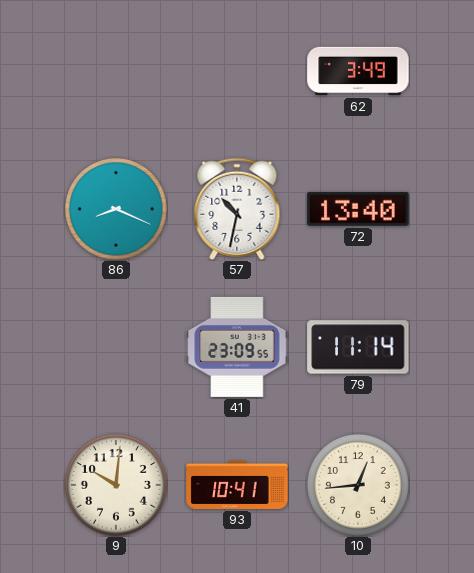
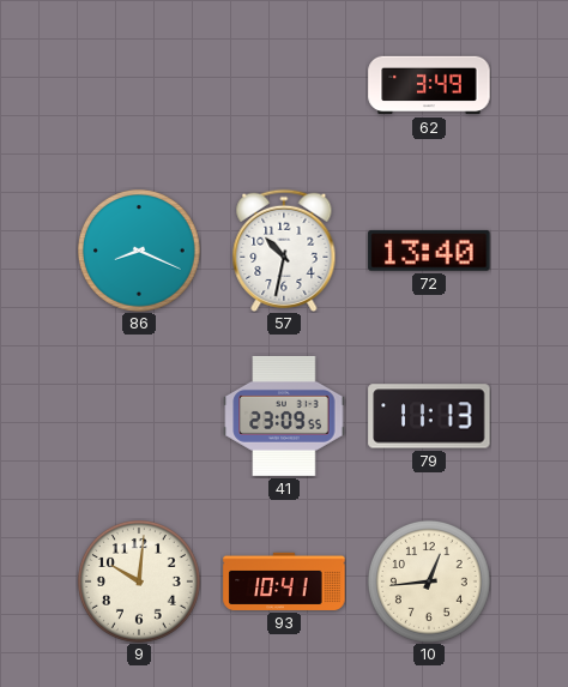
79: 11:14 -> 11:13
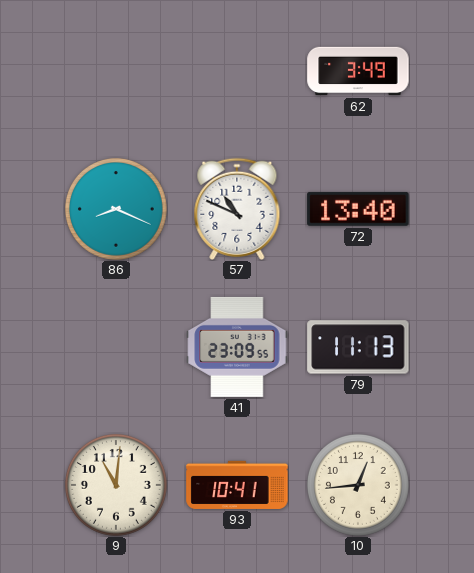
57: 10:32 -> 10:49
9: 10:01 -> 11:01
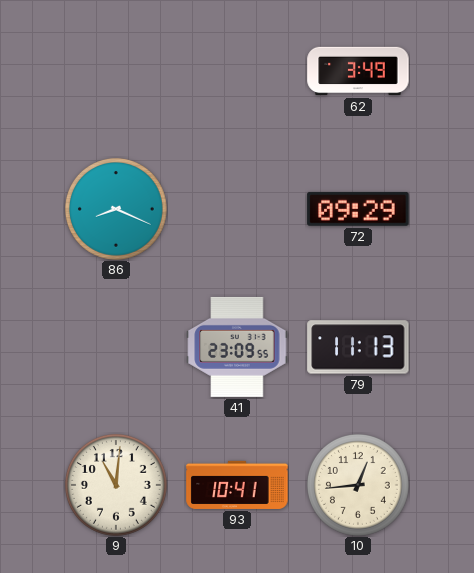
57: 10:49 -> none
72: 13:40 -> 09:29
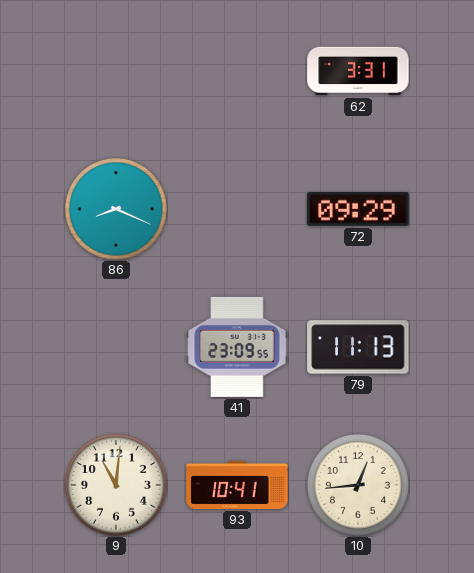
62: 3:49 -> 3:31
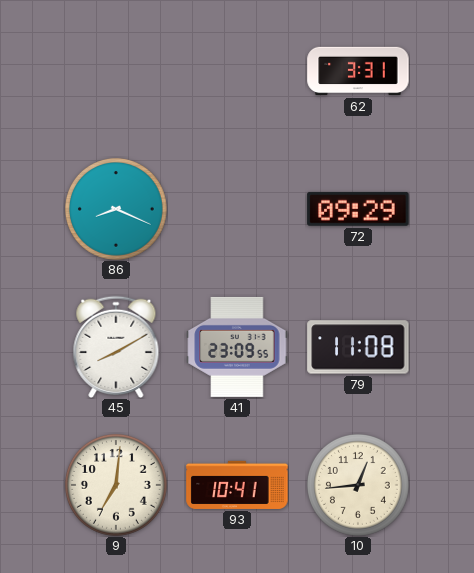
45: none -> 8:10
79: 11:13 -> 11:08
9: 11:01 -> 7:01
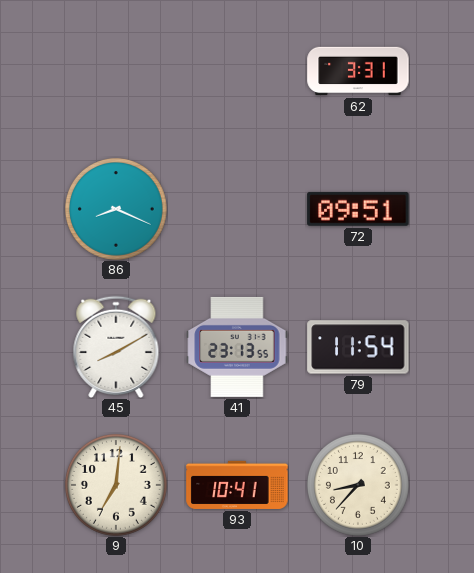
72: 09:29 -> 09:51
41: 23:09 -> 23:13
79: 11:08 -> 11:54
10: 12:44 -> 8:37
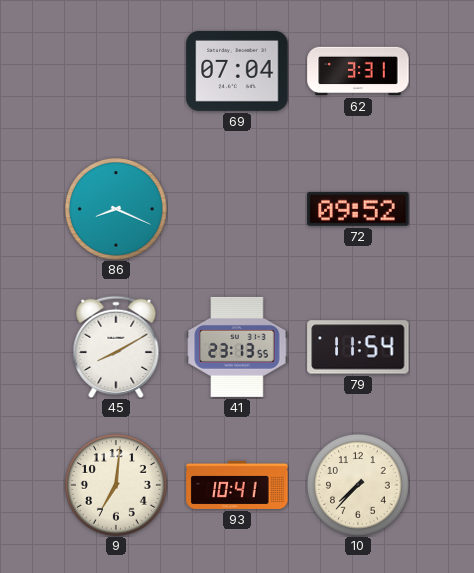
69: none -> 07:04
72: 09:51 -> 09:52
10: 8:37 -> 7:37
